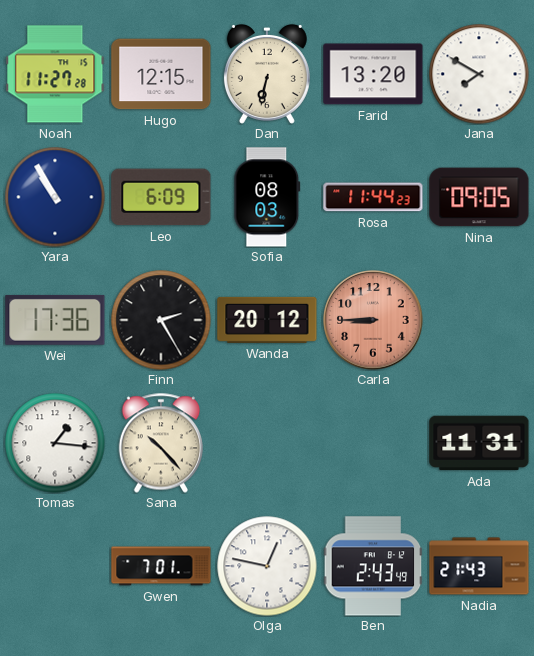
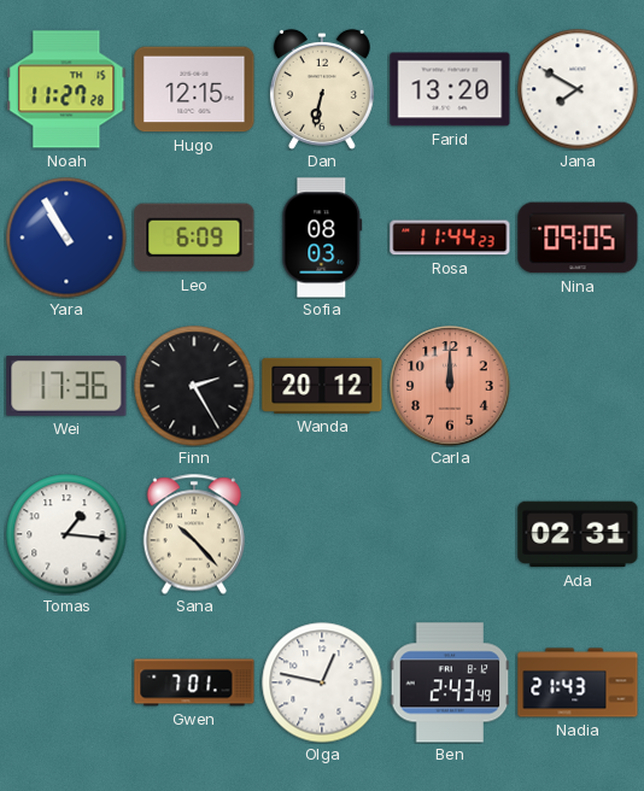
Carla: 8:45 -> 12:00
Ada: 11:31 -> 02:31
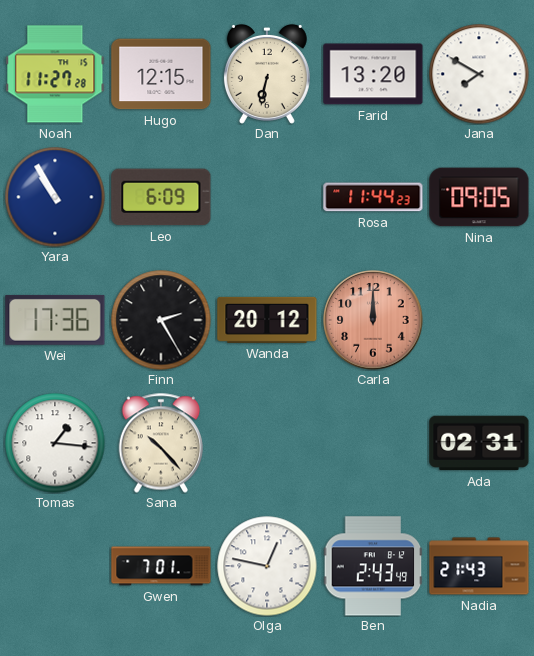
Sofia: 08:03 -> none
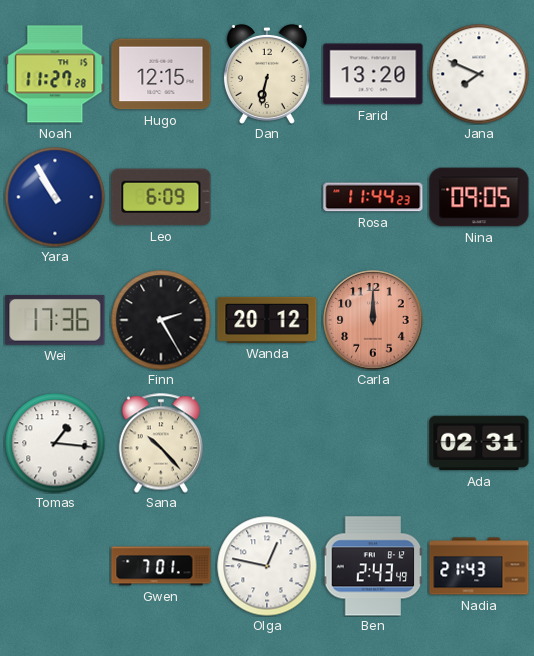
Jana: 7:50 -> 7:49
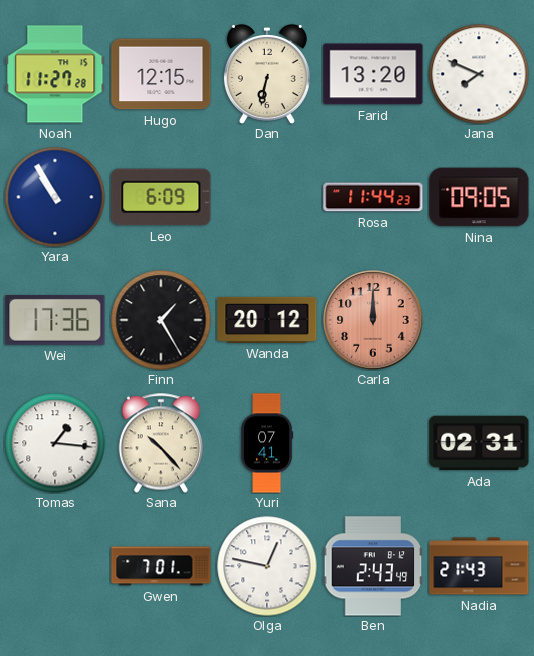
Finn: 2:25 -> 1:25
Yuri: none -> 07:41
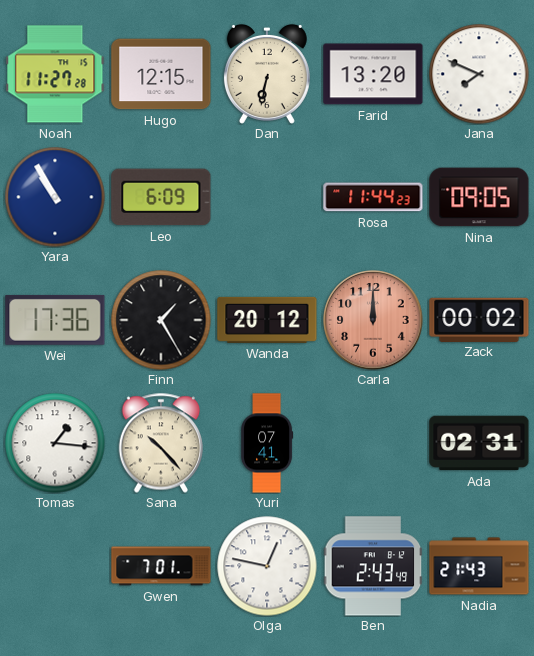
Zack: none -> 00:02
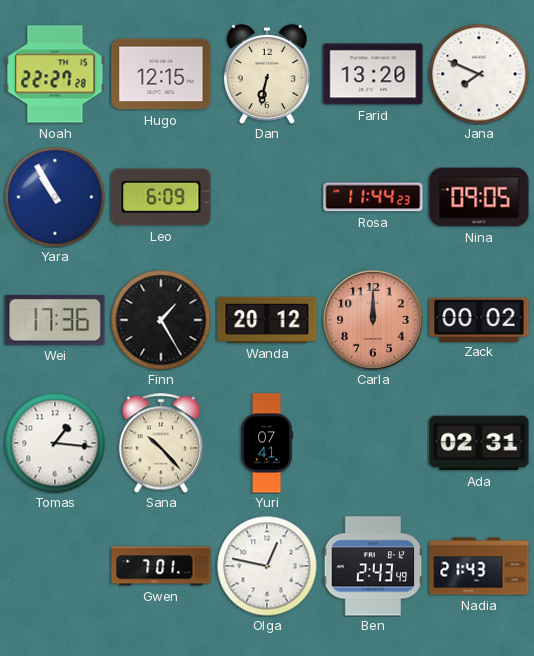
Noah: 11:27 -> 22:27
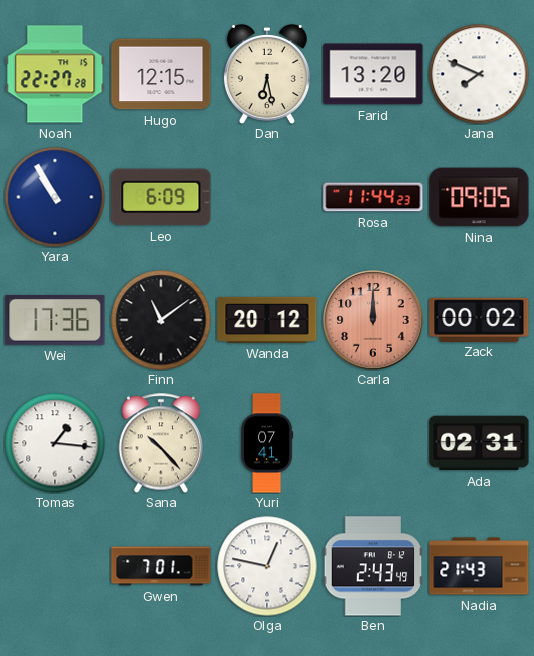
Dan: 6:32 -> 6:28
Finn: 1:25 -> 11:09
